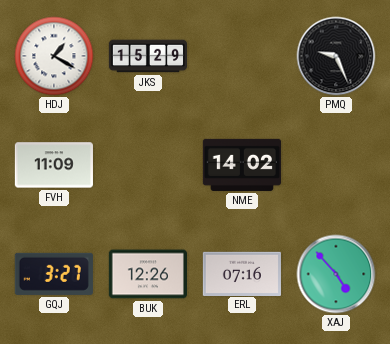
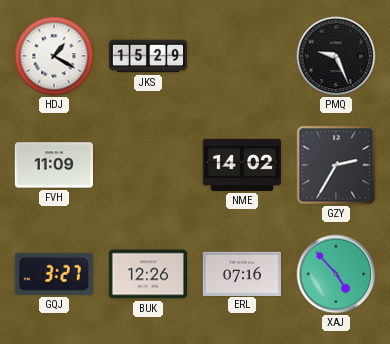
GZY: none -> 2:35
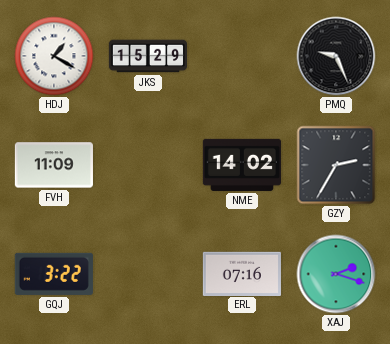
GQJ: 3:27 -> 3:22
BUK: 12:26 -> none
XAJ: 4:53 -> 2:18
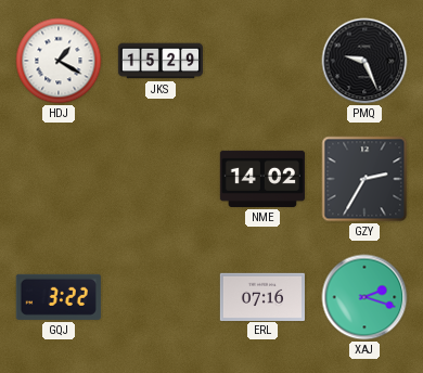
FVH: 11:09 -> none
